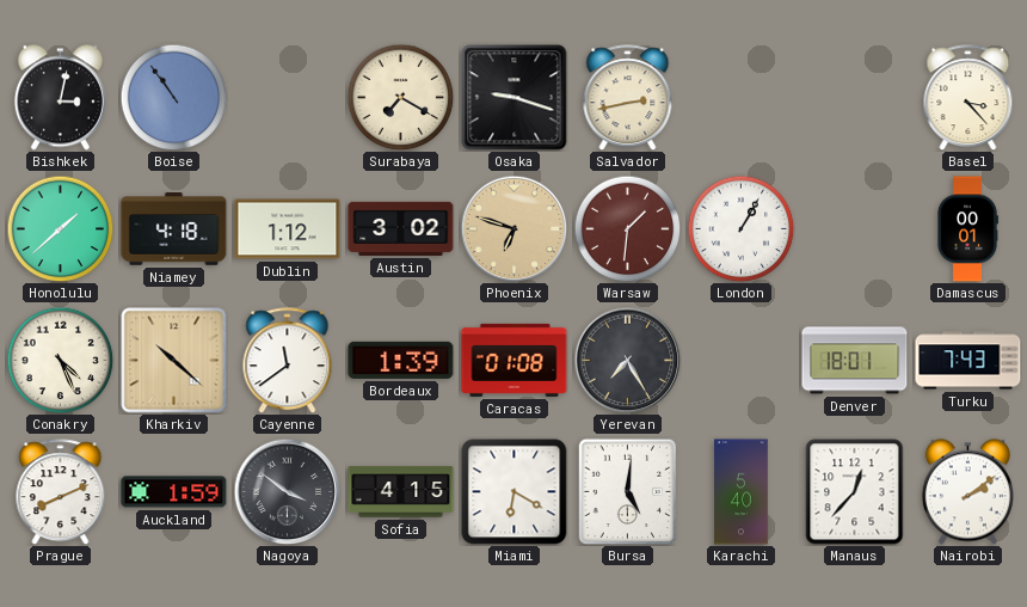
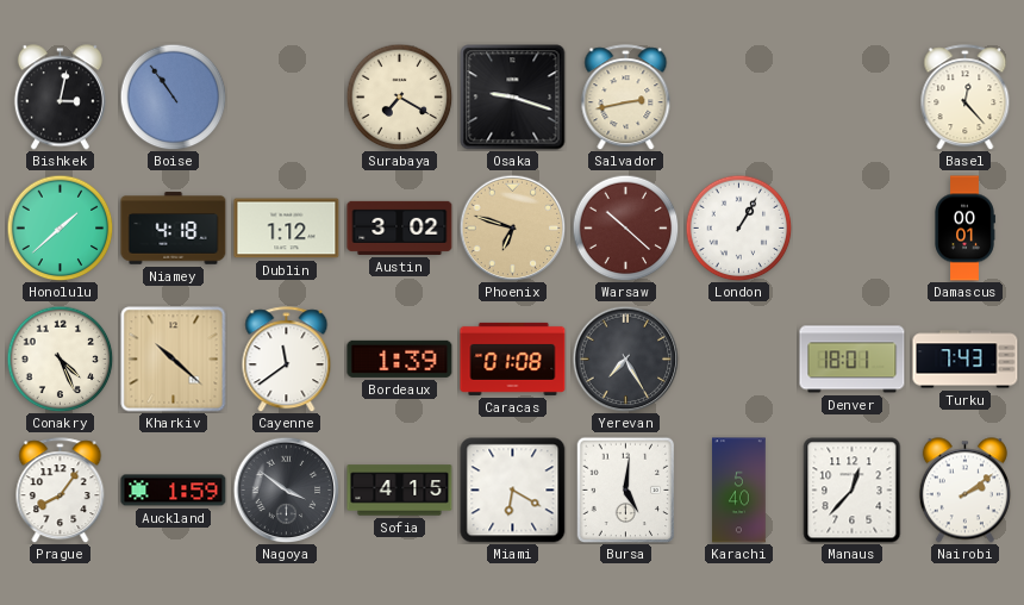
Basel: 3:23 -> 12:23
Warsaw: 1:31 -> 10:22
Prague: 8:11 -> 8:06
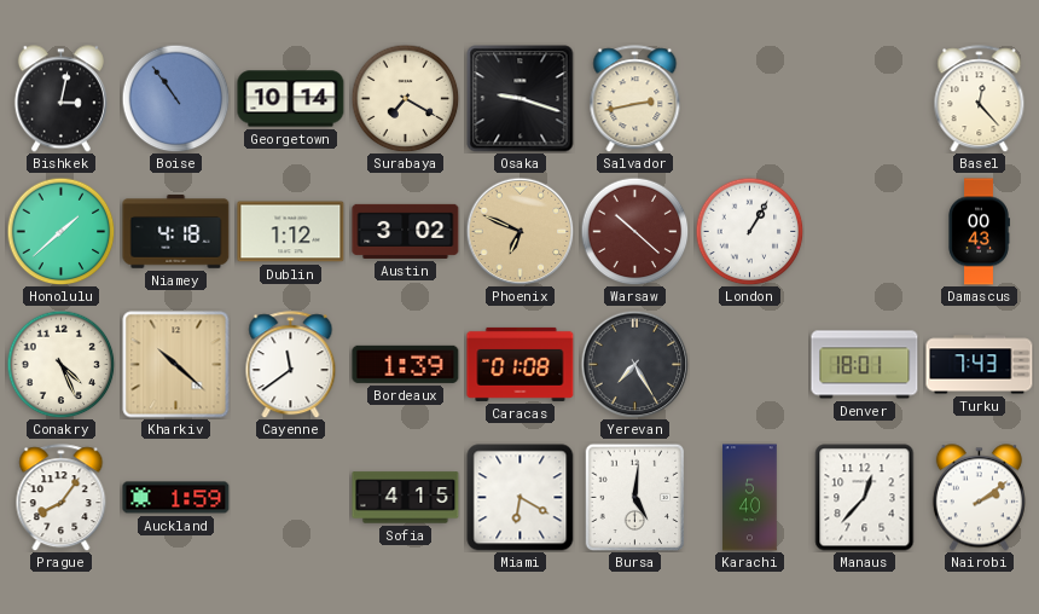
Georgetown: none -> 10:14
Phoenix: 6:48 -> 6:49
Damascus: 00:01 -> 00:43
Nagoya: 3:51 -> none
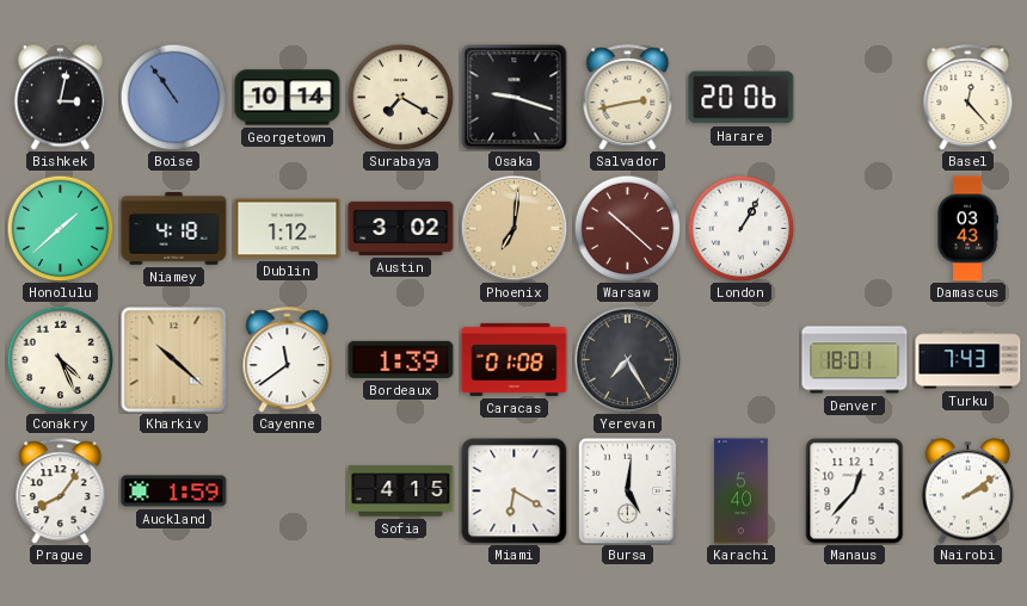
Harare: none -> 20:06
Phoenix: 6:49 -> 7:01
Damascus: 00:43 -> 03:43
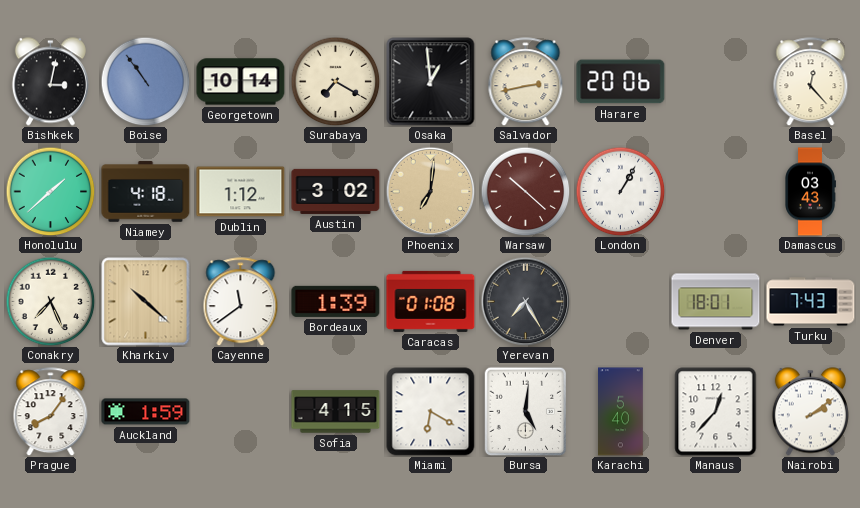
Osaka: 9:18 -> 12:59
Conakry: 4:26 -> 7:26
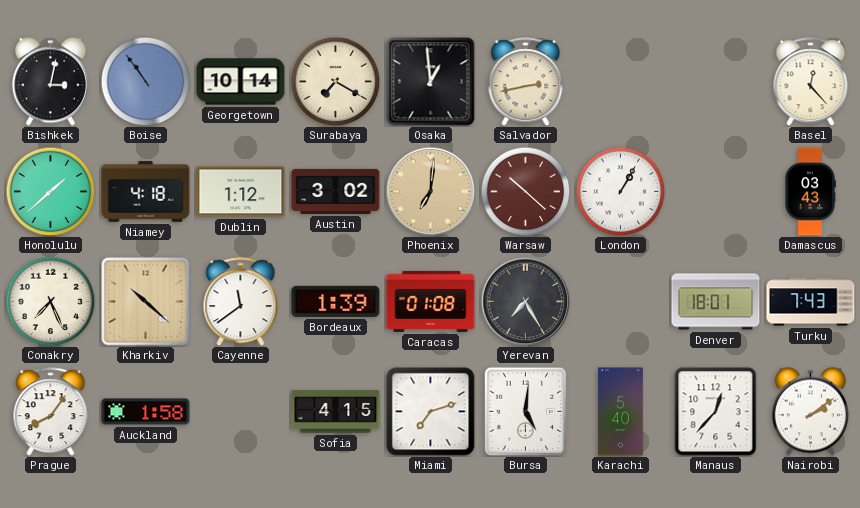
Harare: 20:06 -> none
Auckland: 1:59 -> 1:58
Miami: 6:20 -> 7:12
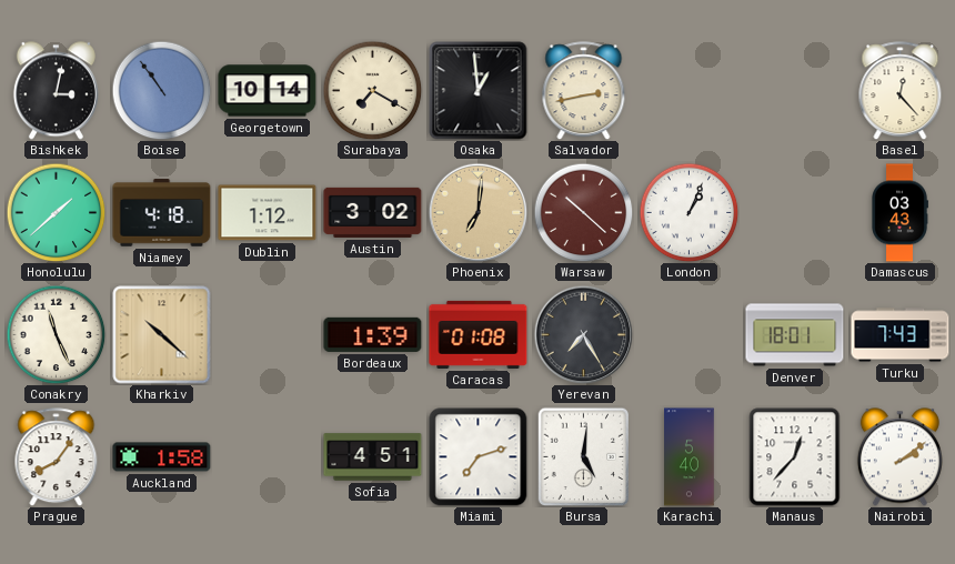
London: 1:05 -> 1:04
Conakry: 7:26 -> 11:26
Cayenne: 11:39 -> none
Sofia: 4:15 -> 4:51
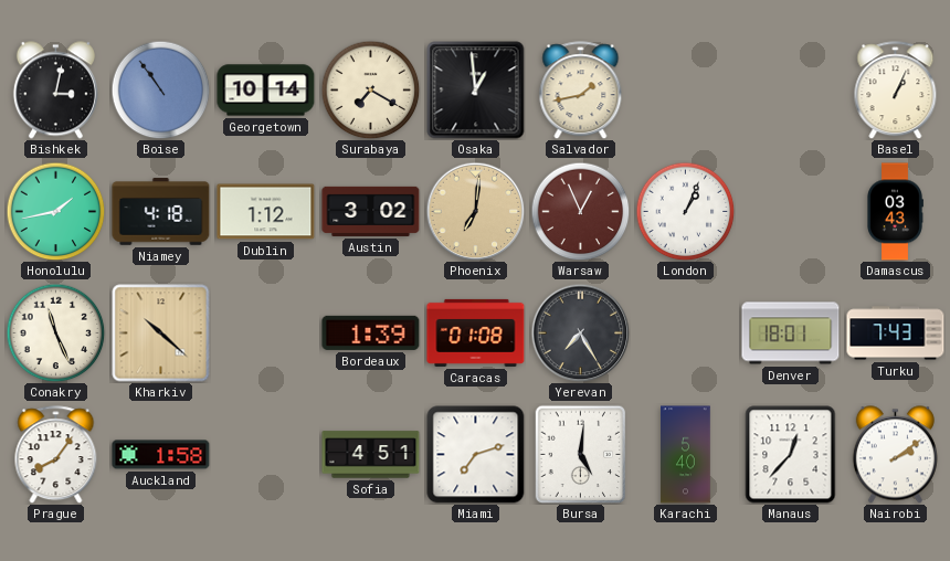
Salvador: 2:43 -> 1:43
Basel: 12:23 -> 1:04
Honolulu: 1:38 -> 1:43
Warsaw: 10:22 -> 12:56
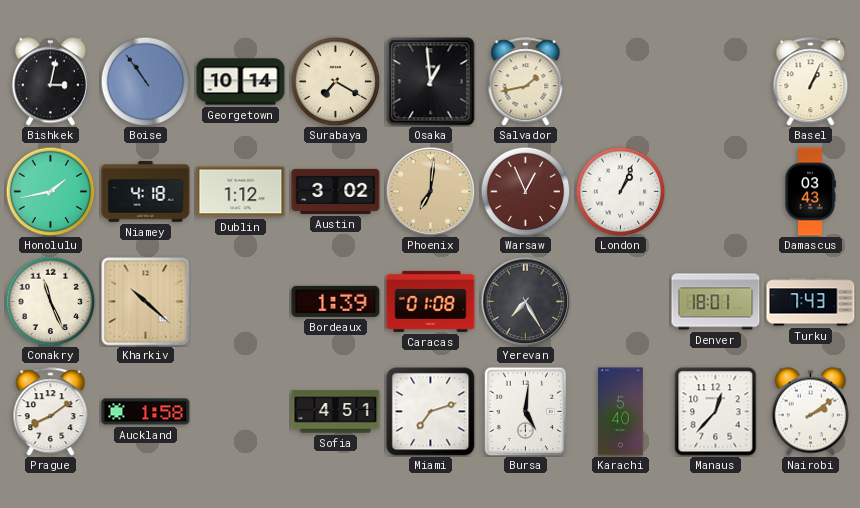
Prague: 8:06 -> 8:09
